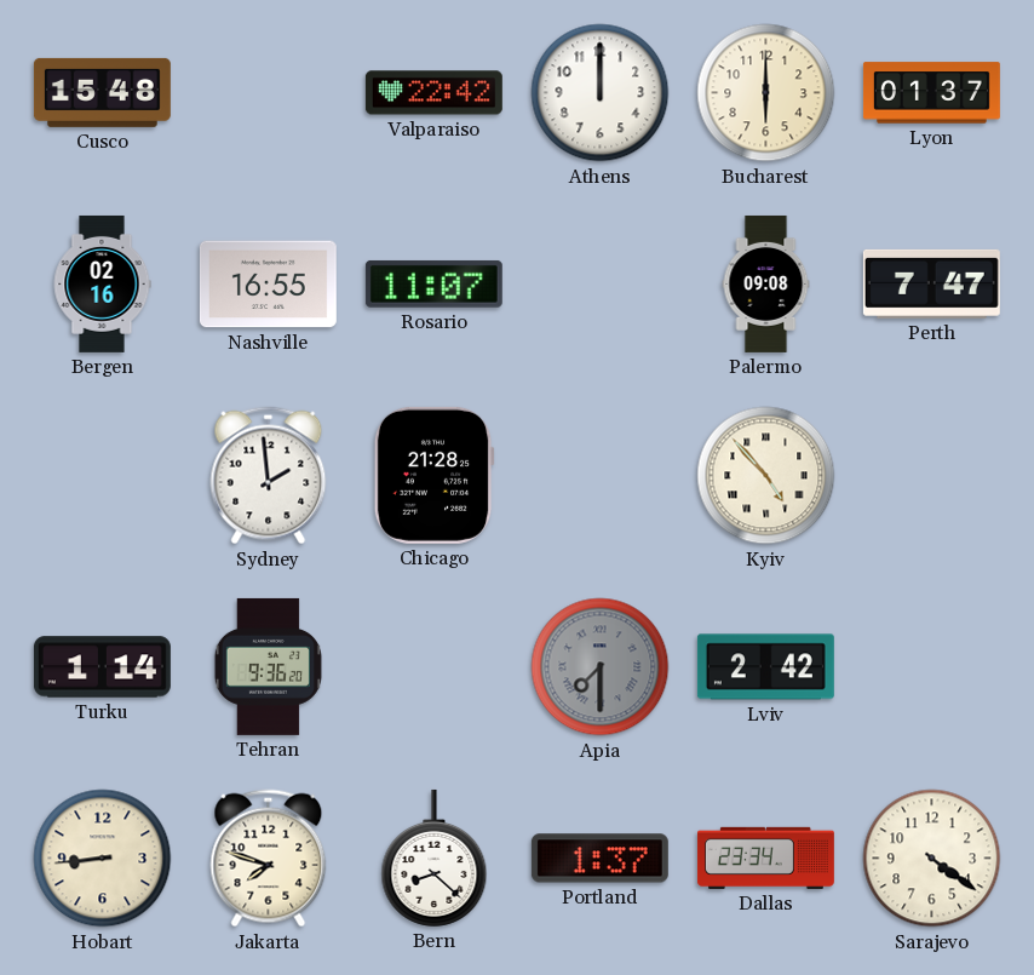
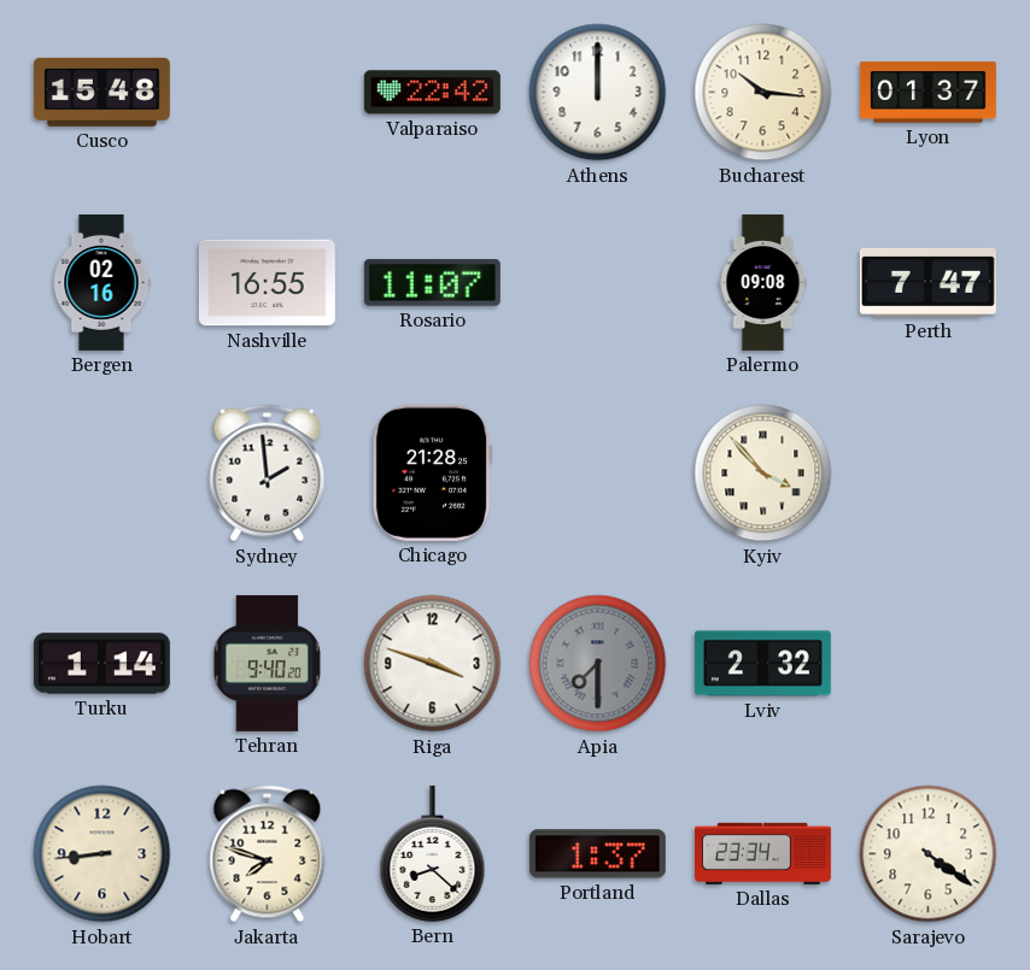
Bucharest: 6:00 -> 10:16
Kyiv: 4:53 -> 3:53
Tehran: 9:36 -> 9:40
Riga: none -> 3:48
Lviv: 2:42 -> 2:32
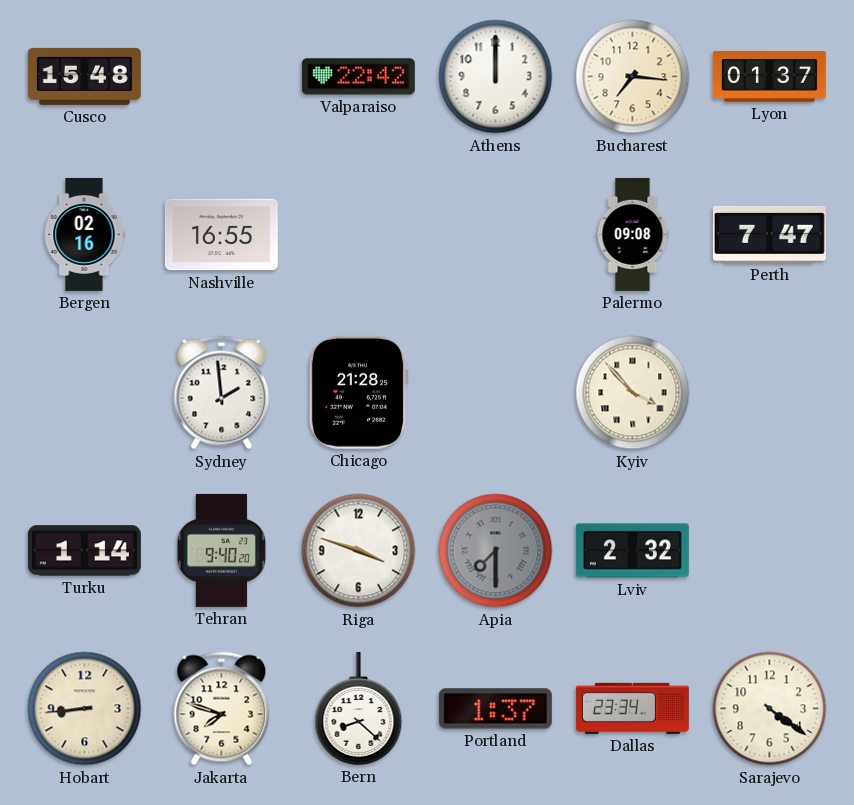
Bucharest: 10:16 -> 7:16
Rosario: 11:07 -> none
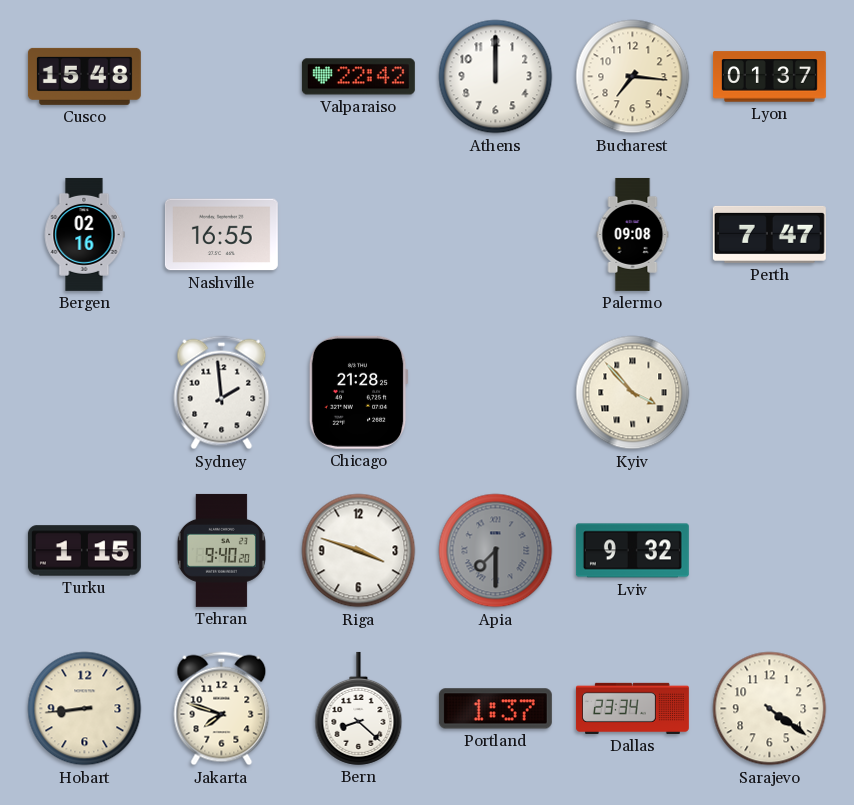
Turku: 1:14 -> 1:15
Lviv: 2:32 -> 9:32
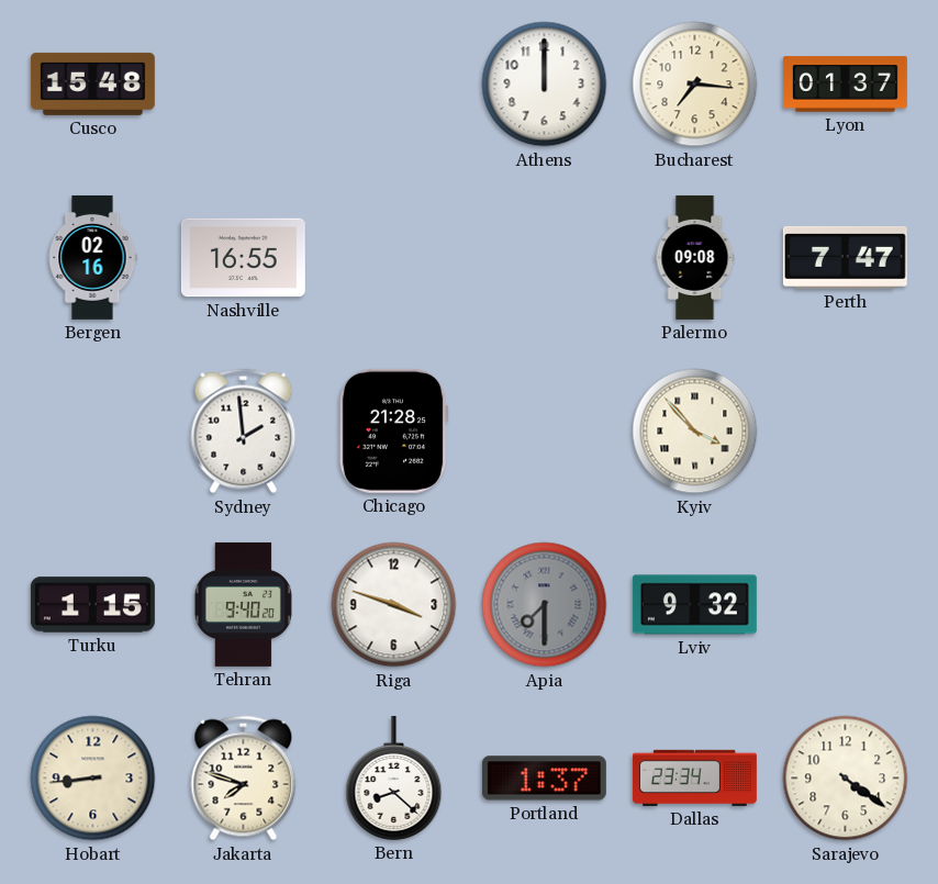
Valparaiso: 22:42 -> none
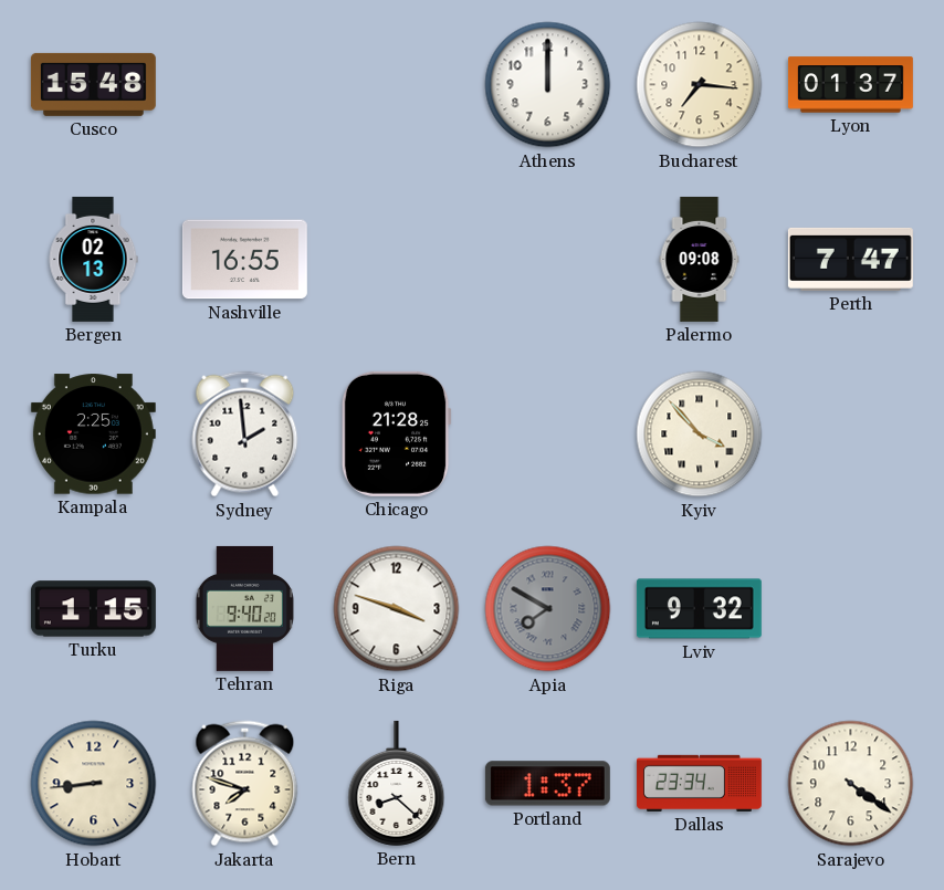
Bergen: 02:16 -> 02:13
Kampala: none -> 2:25
Apia: 7:30 -> 7:50
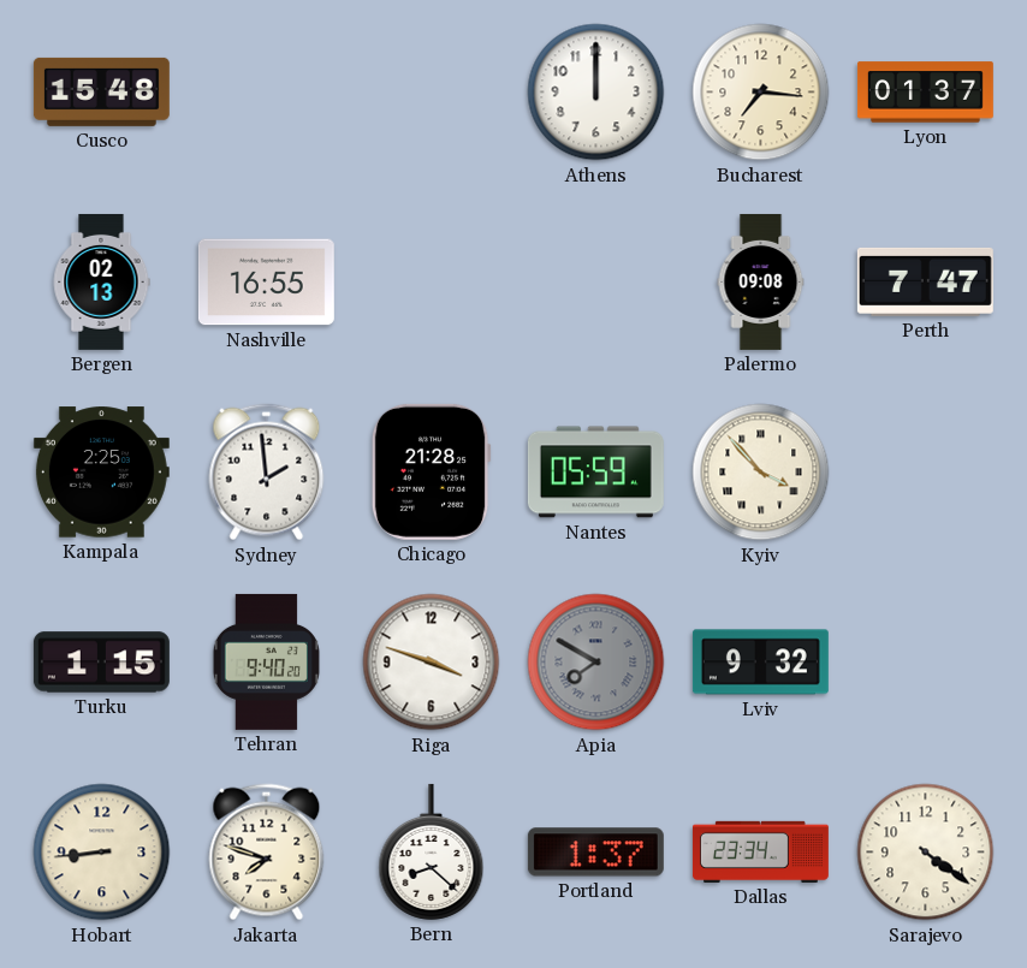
Nantes: none -> 05:59
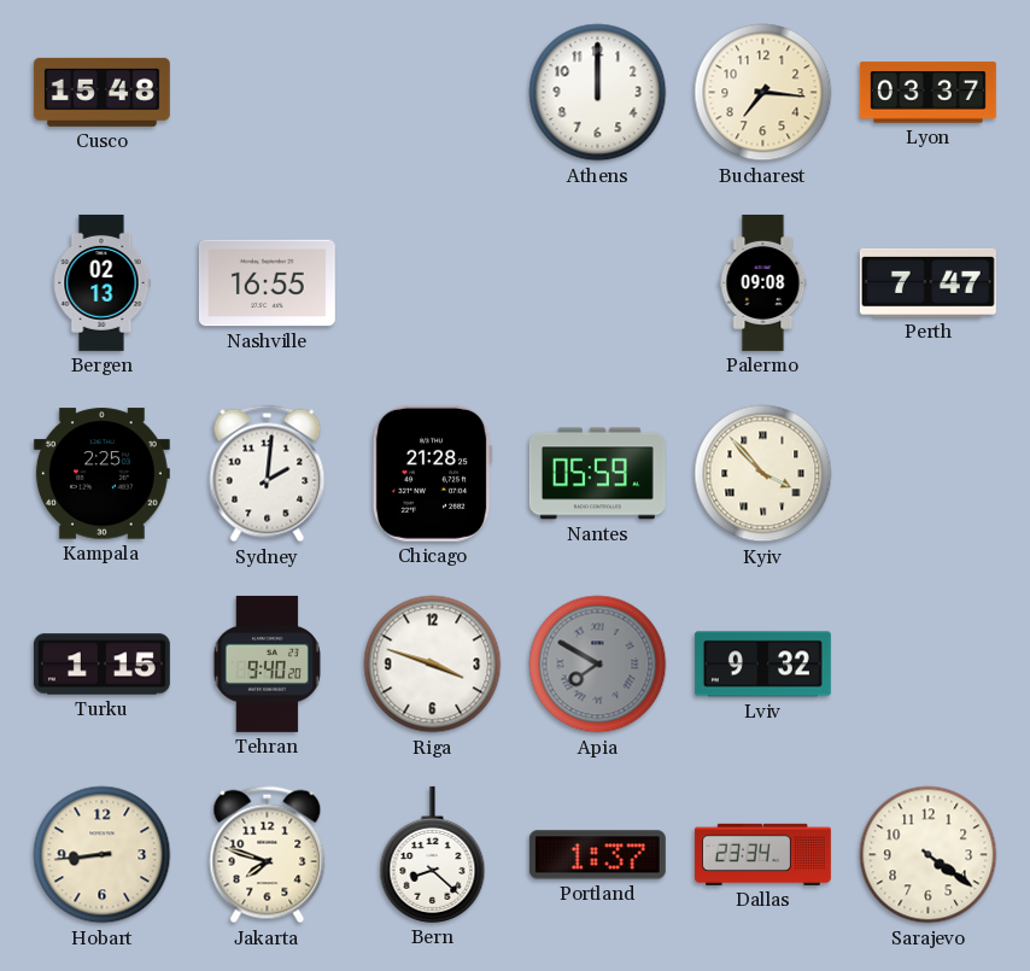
Lyon: 01:37 -> 03:37
Sydney: 1:59 -> 2:01
